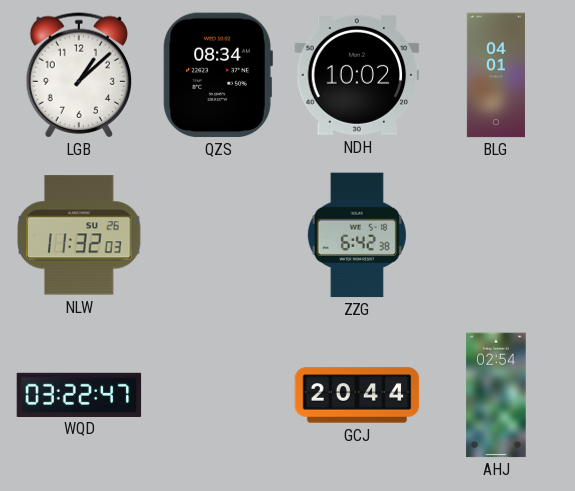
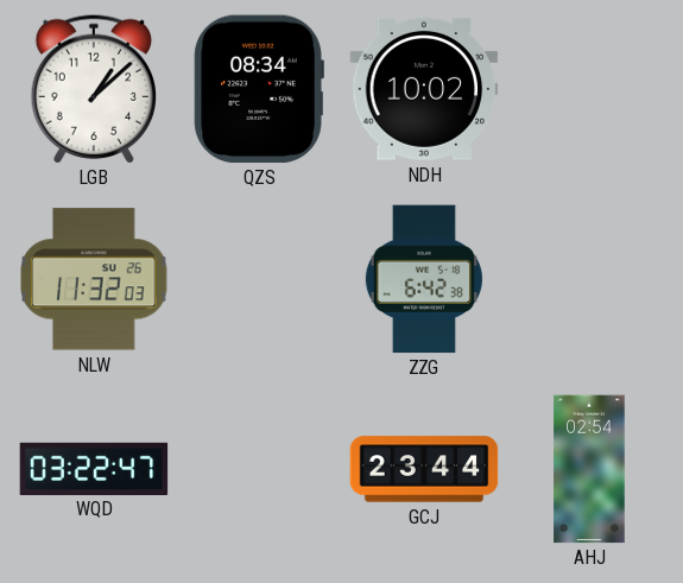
BLG: 04:01 -> none
GCJ: 20:44 -> 23:44
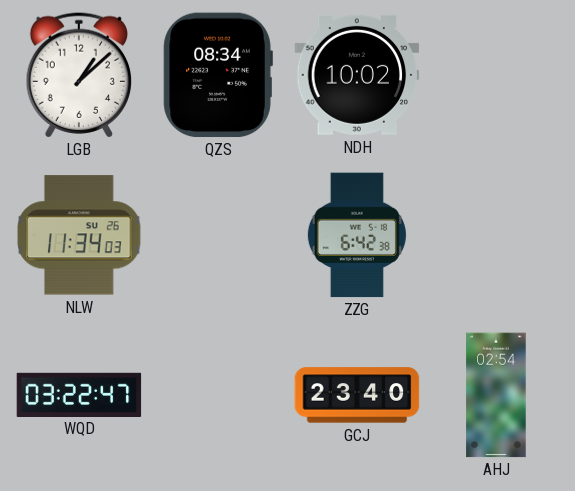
NLW: 11:32 -> 11:34
GCJ: 23:44 -> 23:40
